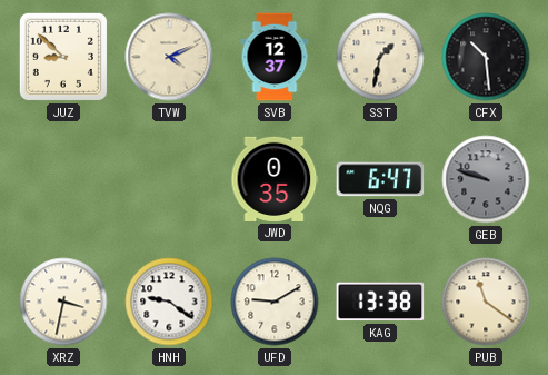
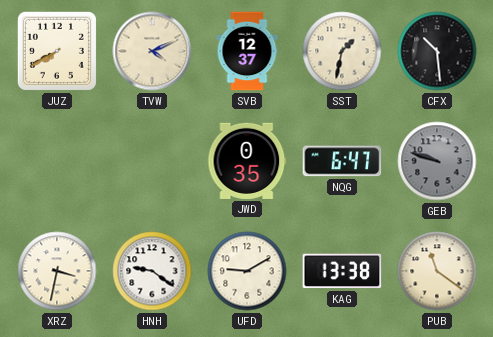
JUZ: 8:52 -> 7:40
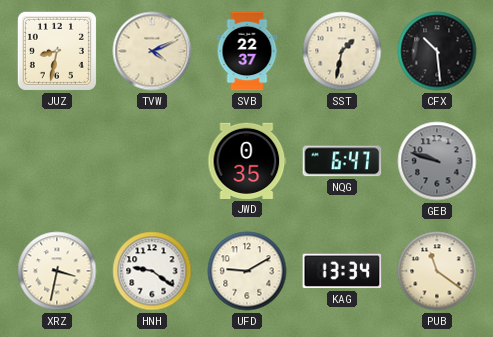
JUZ: 7:40 -> 8:32
SVB: 12:37 -> 22:37
KAG: 13:38 -> 13:34
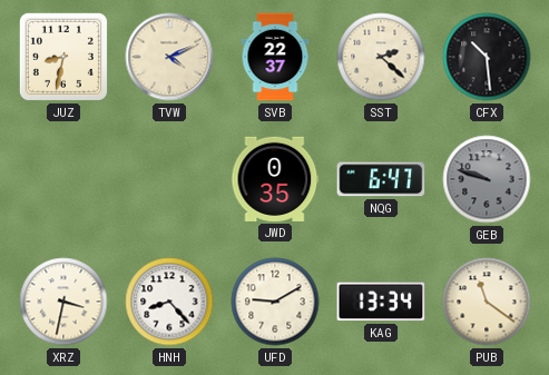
SST: 1:32 -> 2:22
HNH: 9:21 -> 8:23
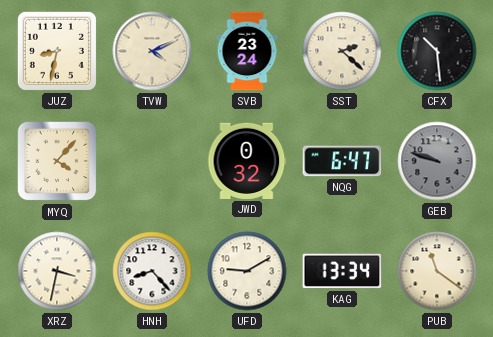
SVB: 22:37 -> 23:24
MYQ: none -> 4:07
JWD: 0:35 -> 0:32
